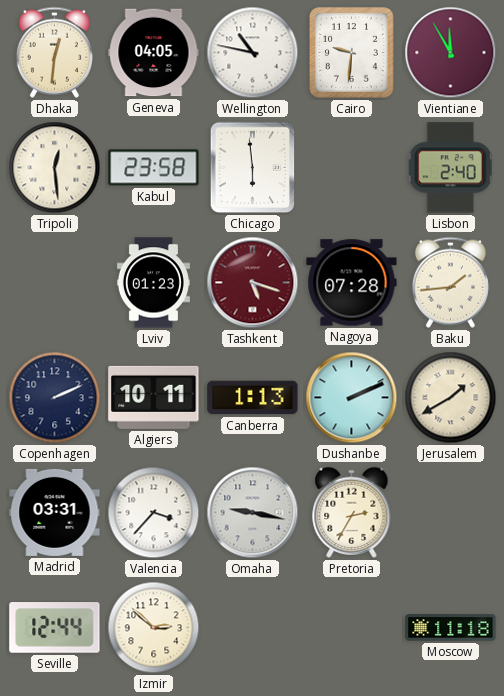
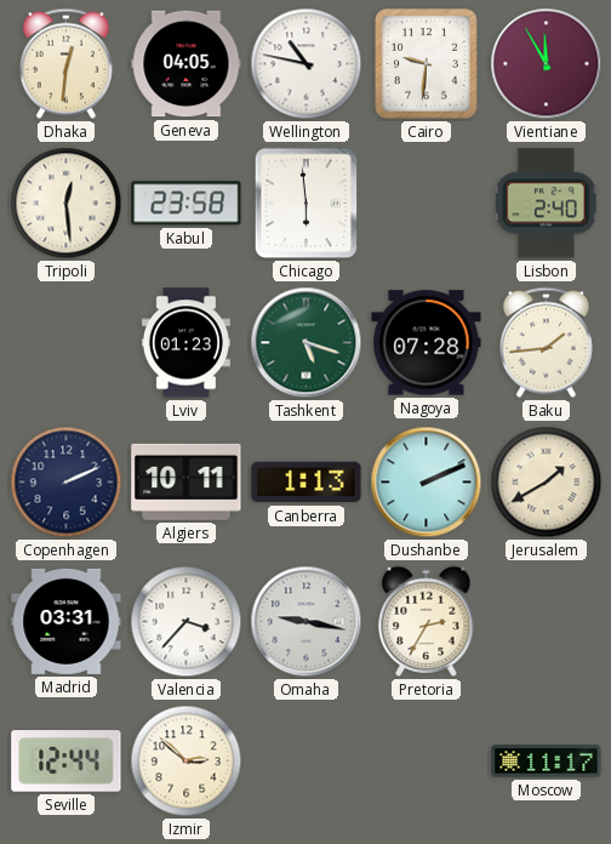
Tashkent dial: burgundy -> green
Moscow: 11:18 -> 11:17
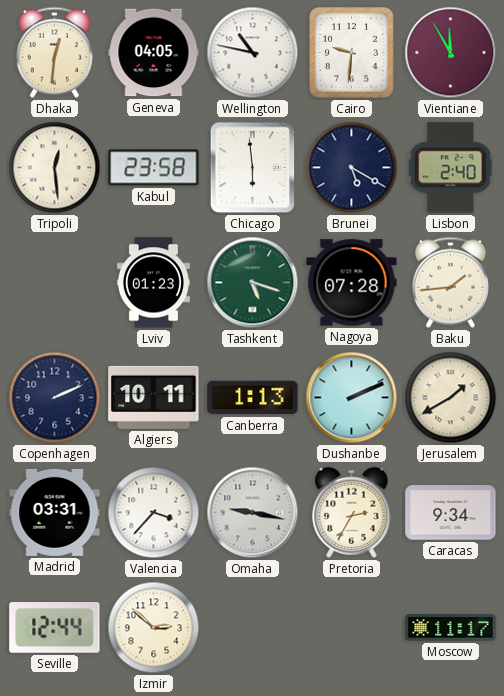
Brunei: none -> 5:20
Caracas: none -> 9:34
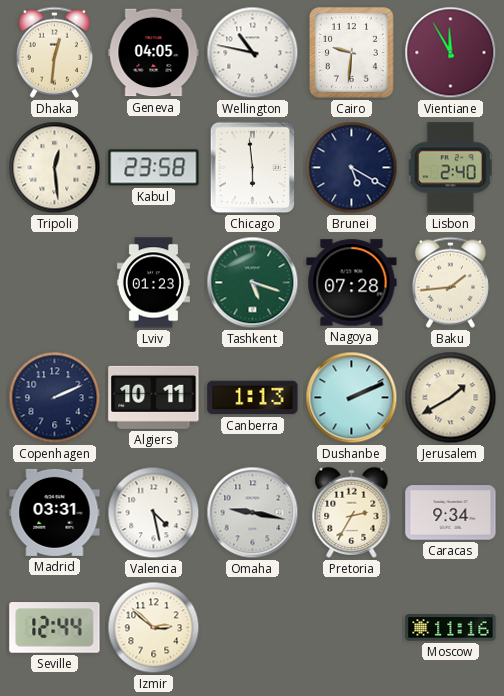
Valencia: 3:37 -> 4:28
Moscow: 11:17 -> 11:16
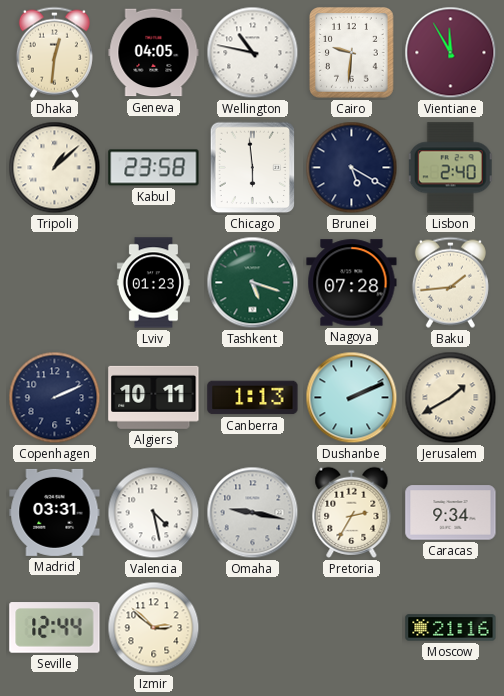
Tripoli: 12:29 -> 1:08
Moscow: 11:16 -> 21:16
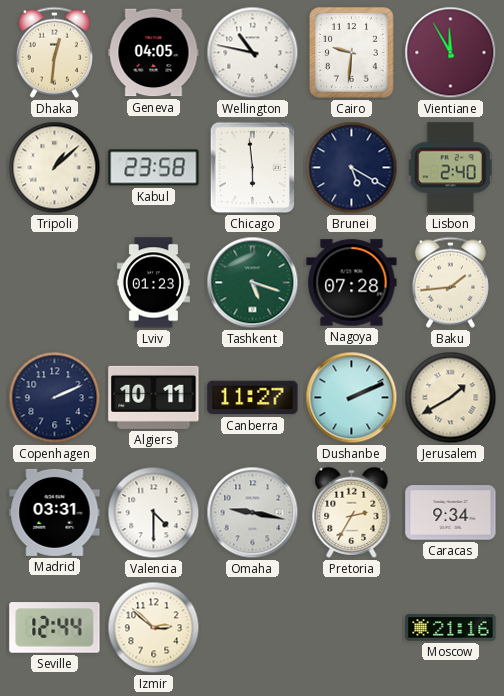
Canberra: 1:13 -> 11:27
Valencia: 4:28 -> 4:30
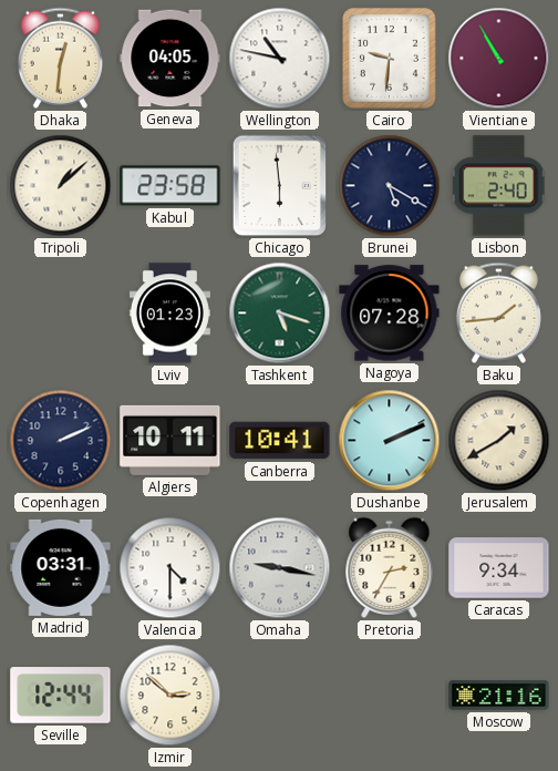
Vientiane: 11:55 -> 10:55
Canberra: 11:27 -> 10:41
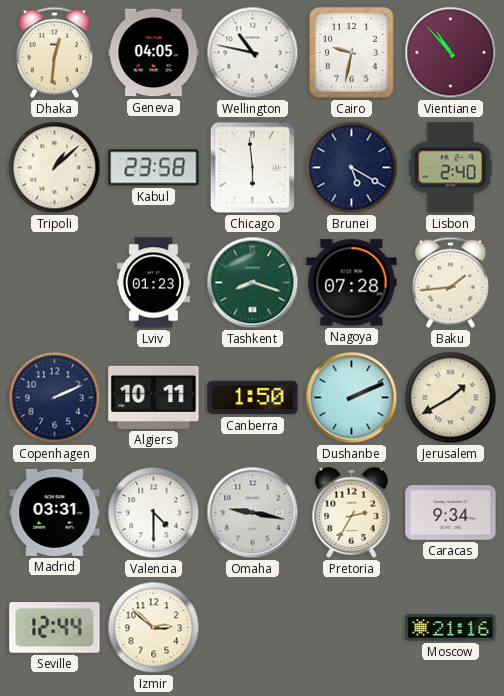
Cairo: 9:31 -> 9:32
Vientiane: 10:55 -> 10:53
Tashkent: 5:18 -> 8:18
Canberra: 10:41 -> 1:50
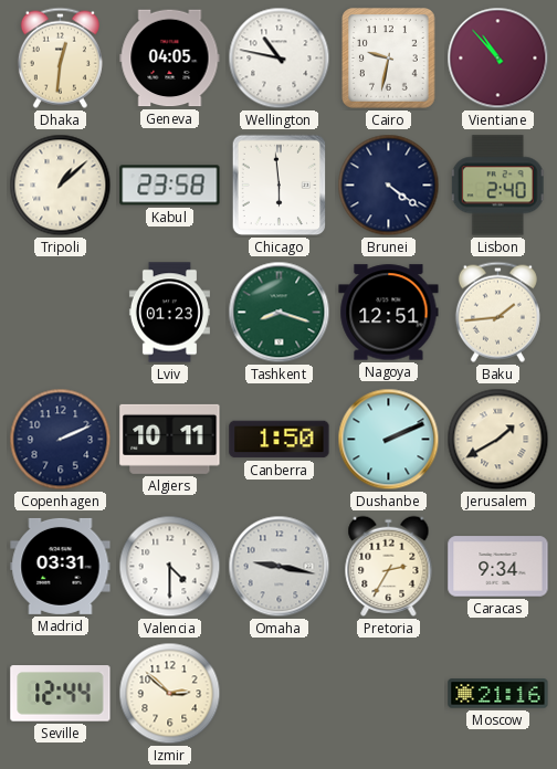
Brunei: 5:20 -> 4:21
Nagoya: 07:28 -> 12:51
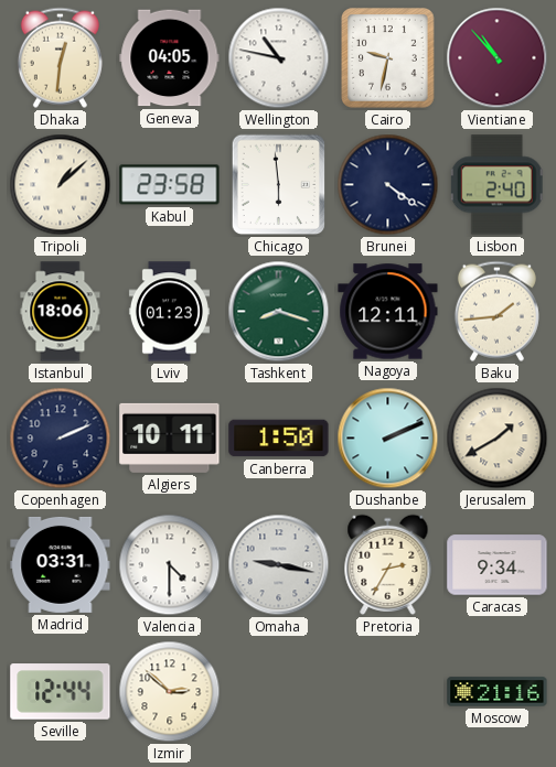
Istanbul: none -> 18:06
Nagoya: 12:51 -> 12:11
